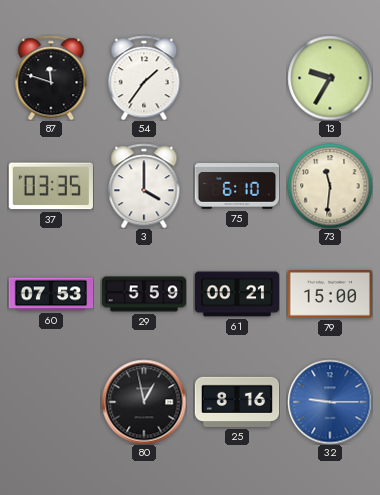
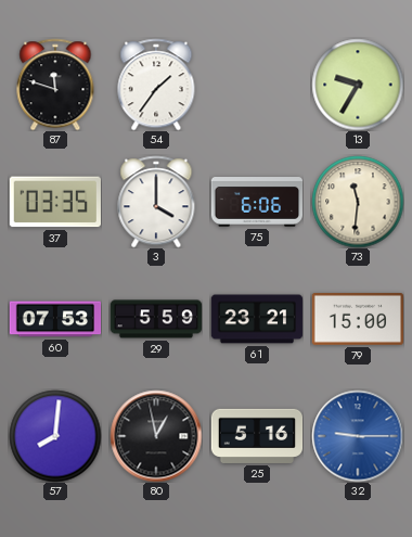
75: 6:10 -> 6:06
61: 00:21 -> 23:21
57: none -> 8:01
25: 8:16 -> 5:16
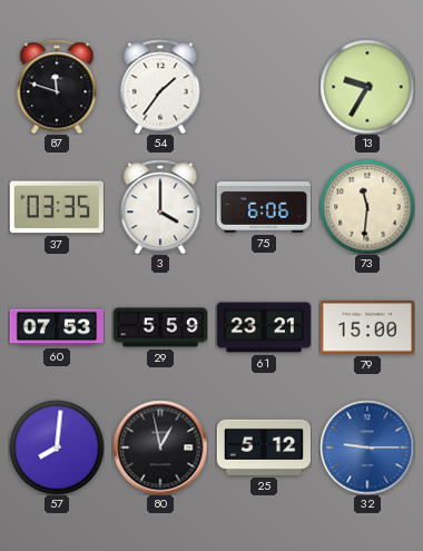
25: 5:16 -> 5:12
